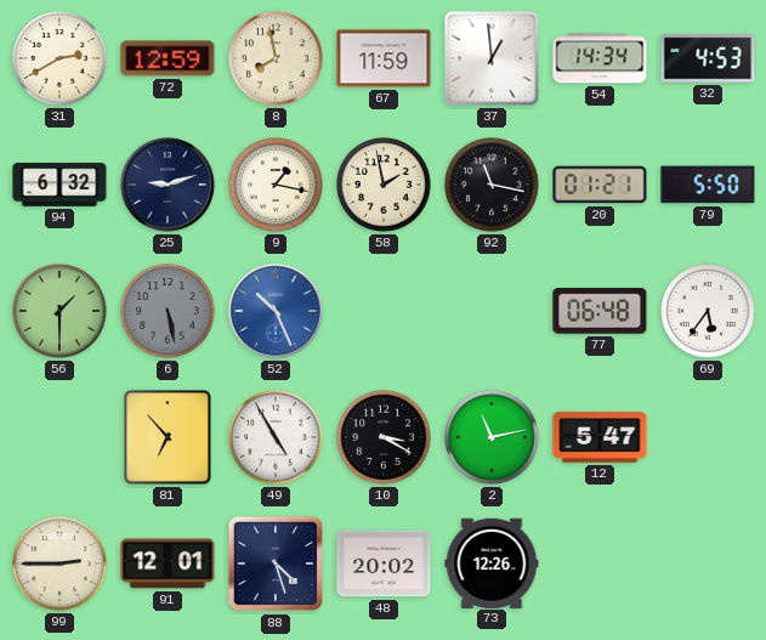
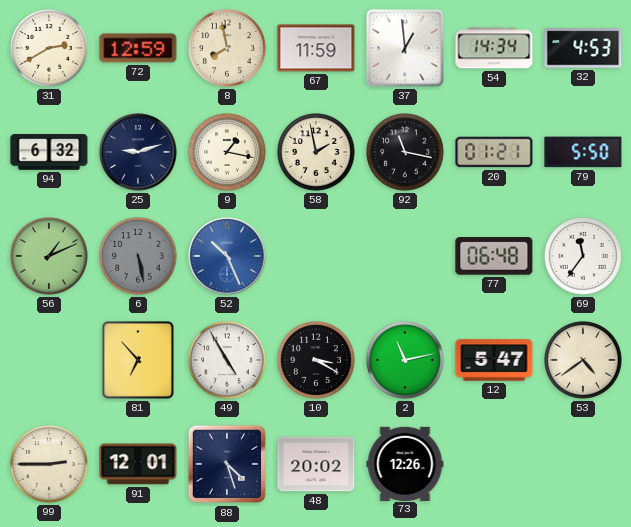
56: 1:30 -> 1:11
69: 5:36 -> 11:36
53: none -> 4:39
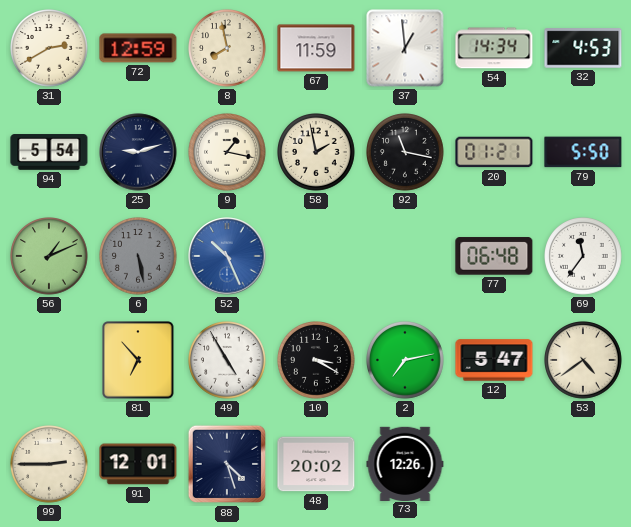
94: 6:32 -> 5:54
2: 11:13 -> 7:13
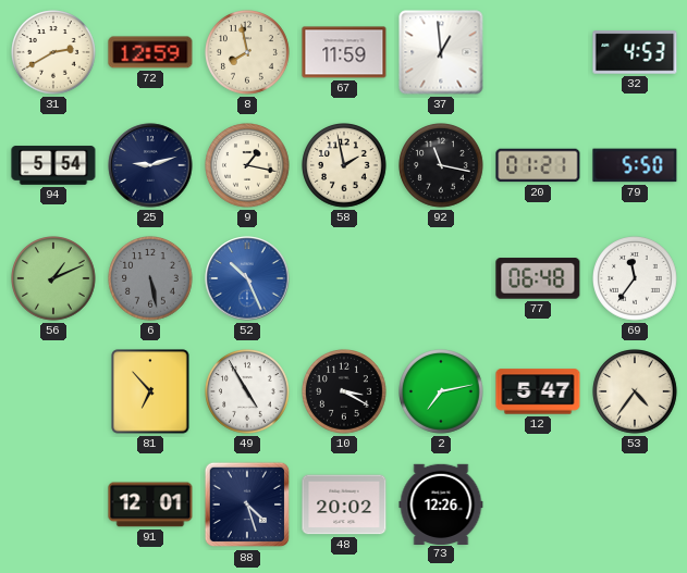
54: 14:34 -> none
53: 4:39 -> 4:36
99: 2:45 -> none
